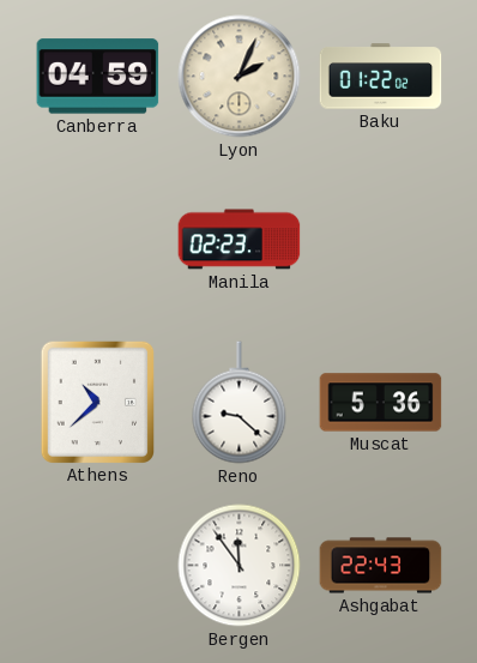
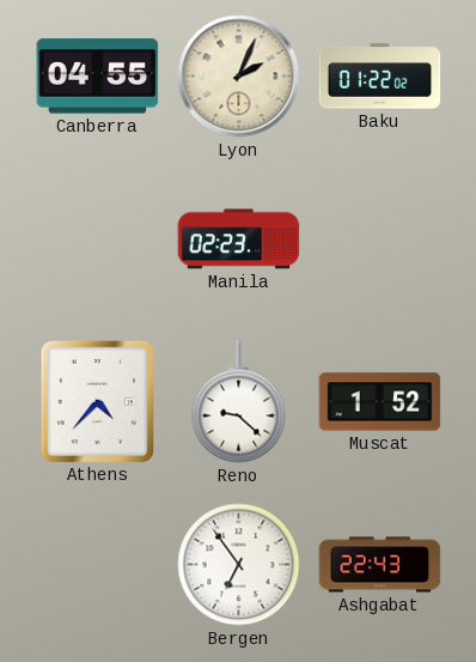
Canberra: 04:59 -> 04:55
Athens: 10:38 -> 4:37
Muscat: 5:36 -> 1:52
Bergen: 11:54 -> 6:54
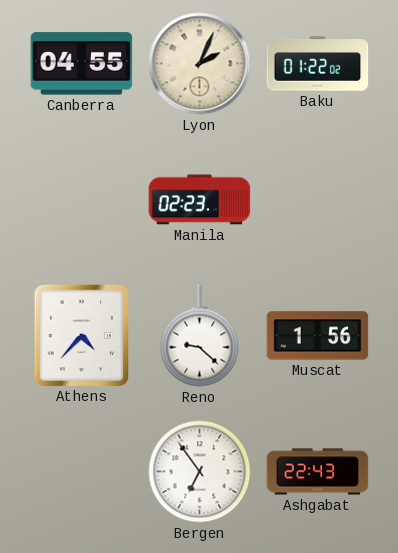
Muscat: 1:52 -> 1:56
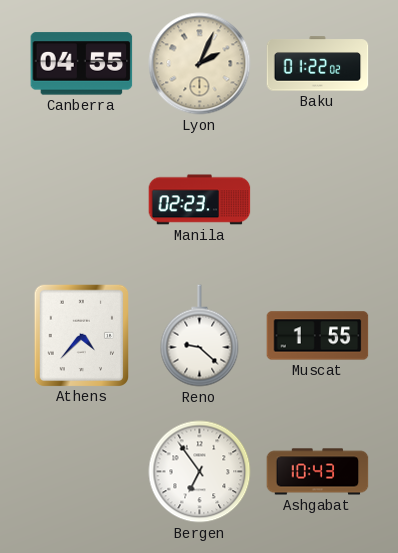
Muscat: 1:56 -> 1:55
Ashgabat: 22:43 -> 10:43
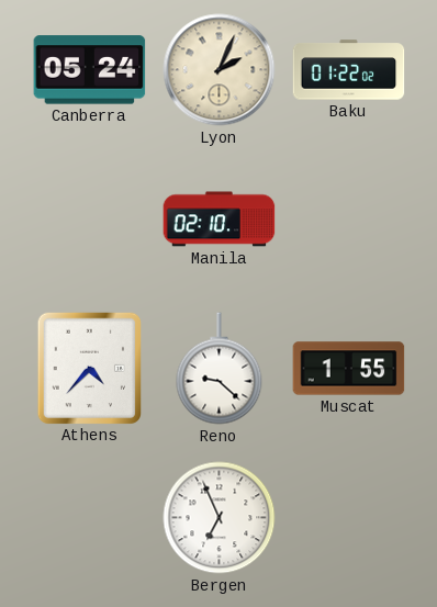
Canberra: 04:55 -> 05:24
Manila: 02:23 -> 02:10
Bergen: 6:54 -> 6:56
Ashgabat: 10:43 -> none
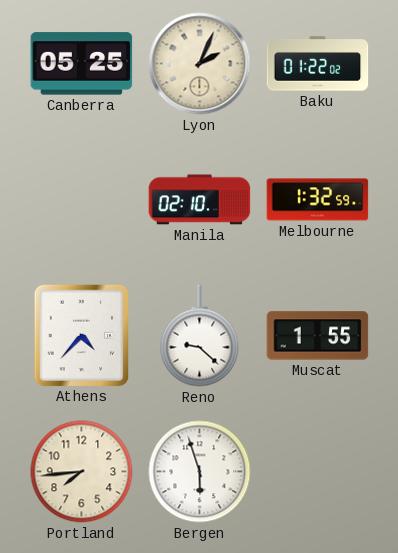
Canberra: 05:24 -> 05:25
Melbourne: none -> 1:32
Portland: none -> 7:44
Bergen: 6:56 -> 5:57
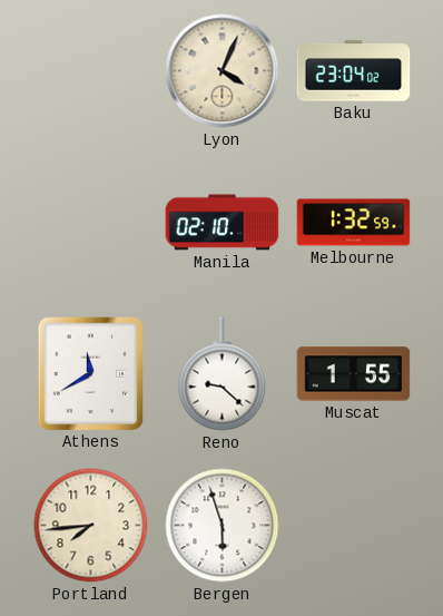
Canberra: 05:25 -> none
Lyon: 2:04 -> 4:04
Baku: 01:22 -> 23:04
Athens: 4:37 -> 11:40
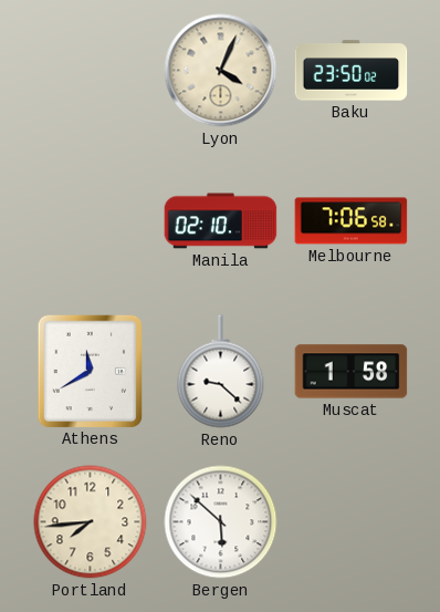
Baku: 23:04 -> 23:50
Melbourne: 1:32 -> 7:06
Muscat: 1:55 -> 1:58
Bergen: 5:57 -> 5:52
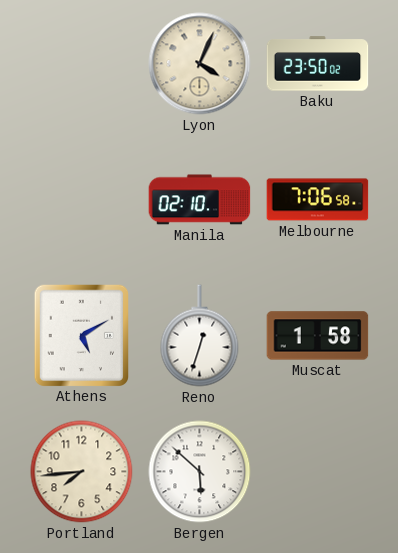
Athens: 11:40 -> 5:10
Reno: 9:22 -> 12:33
